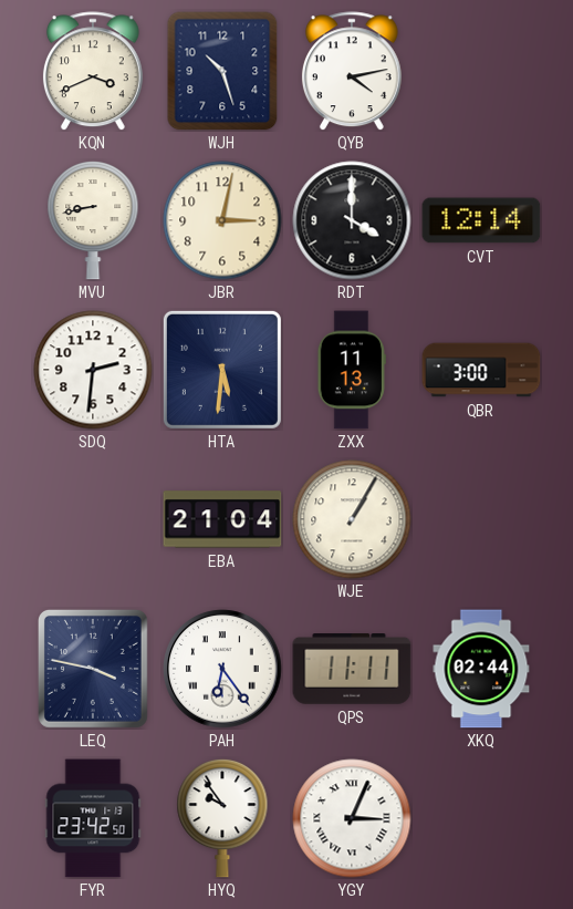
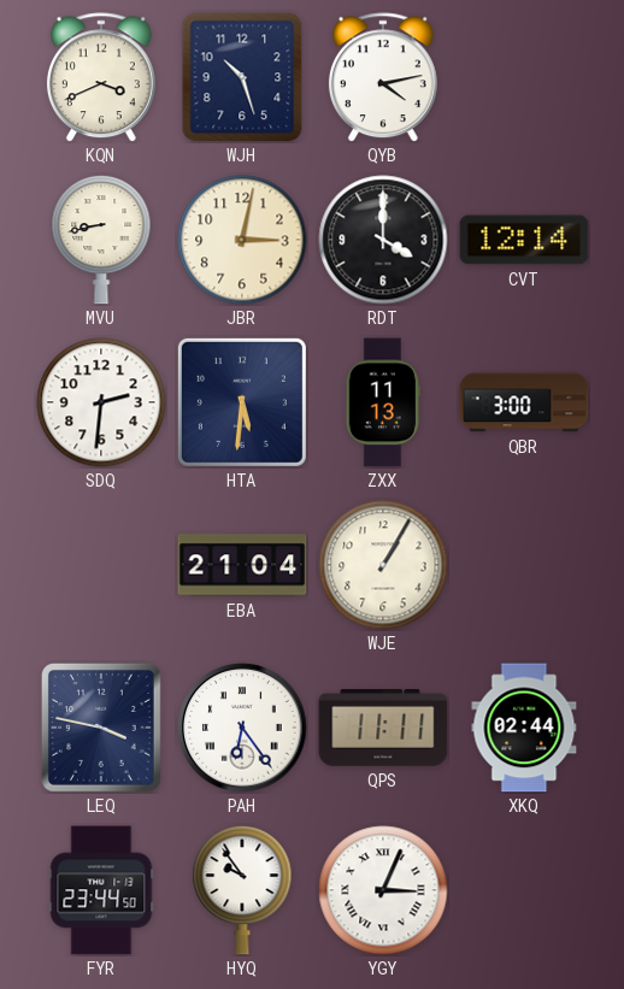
FYR: 23:42 -> 23:44
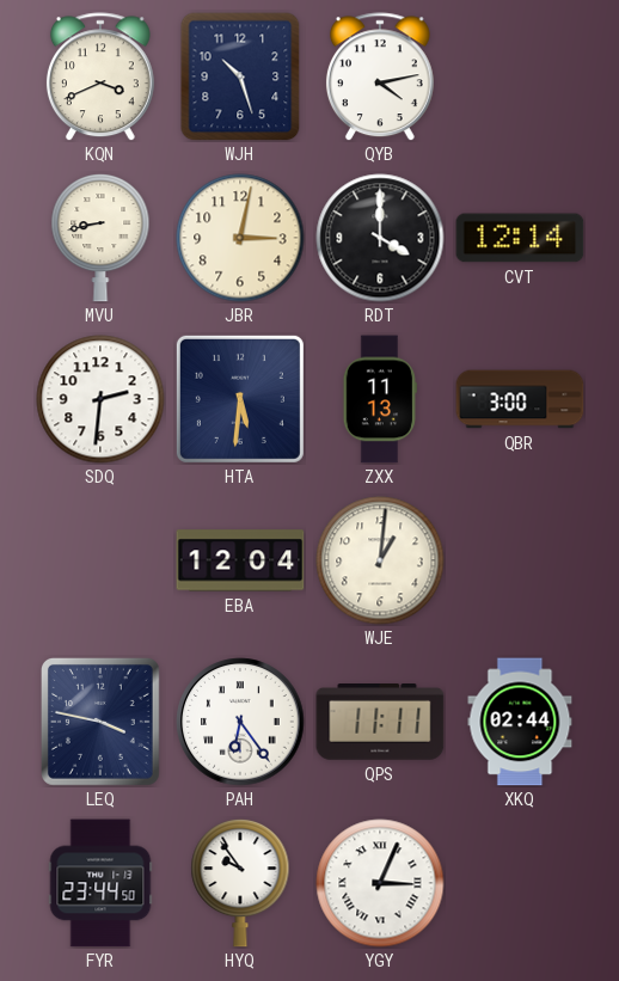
EBA: 21:04 -> 12:04
WJE: 1:05 -> 1:01
